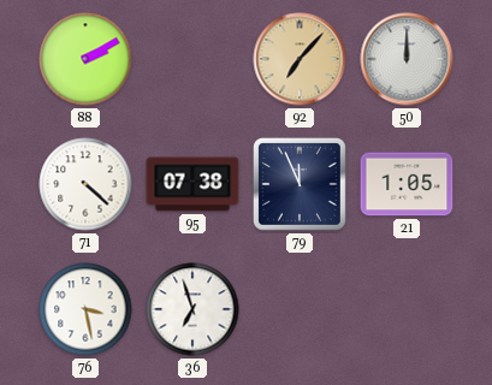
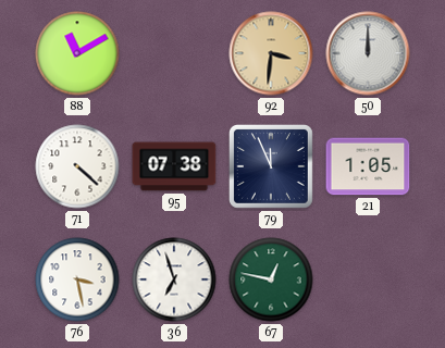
88: 2:10 -> 11:10
92: 7:07 -> 3:31
67: none -> 12:47
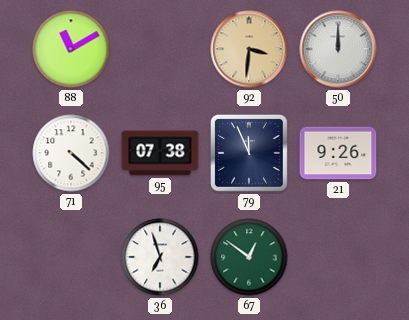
21: 1:05 -> 9:26
76: 3:28 -> none
67: 12:47 -> 12:51
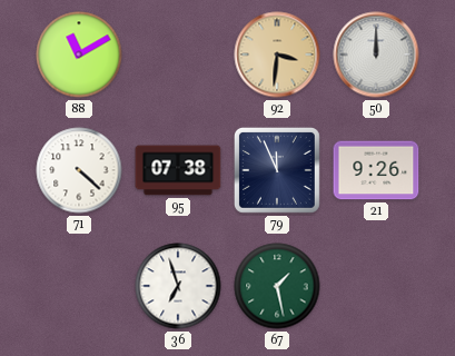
67: 12:51 -> 1:28
